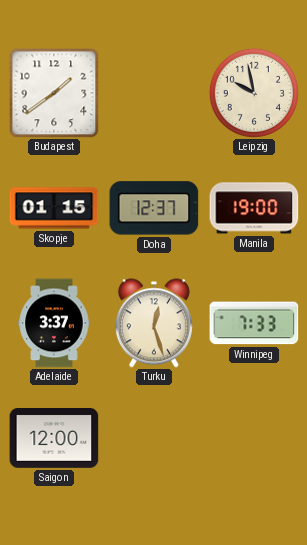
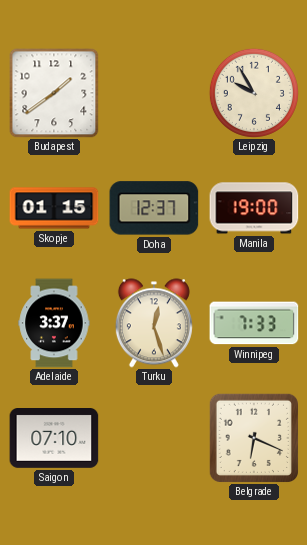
Leipzig: 9:58 -> 9:55
Saigon: 12:00 -> 07:10
Belgrade: none -> 6:19
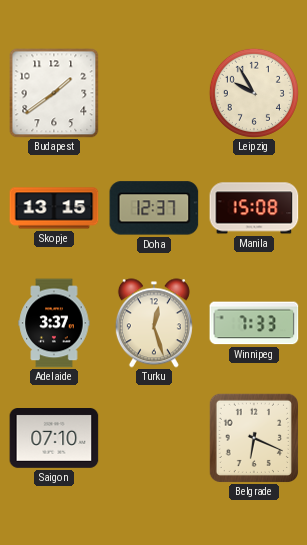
Skopje: 01:15 -> 13:15
Manila: 19:00 -> 15:08
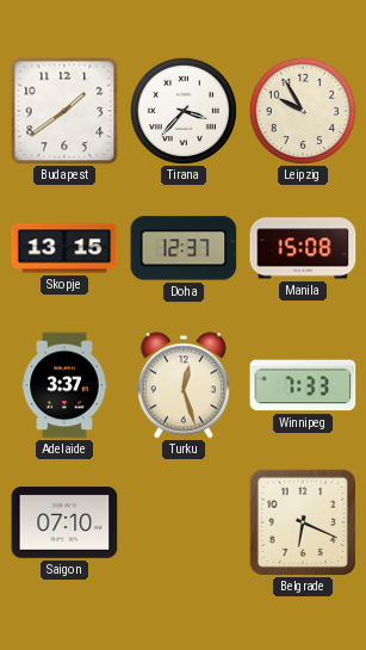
Tirana: none -> 3:37
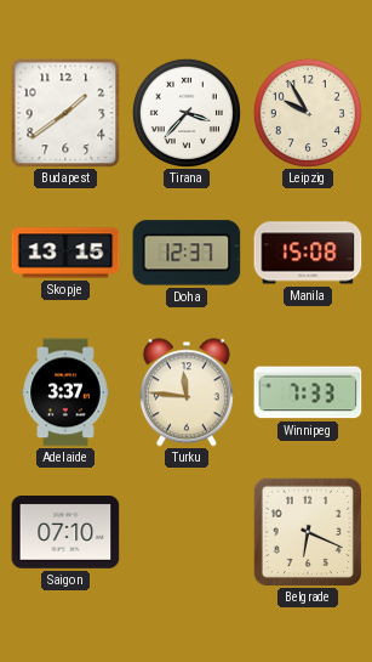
Turku: 12:27 -> 11:46
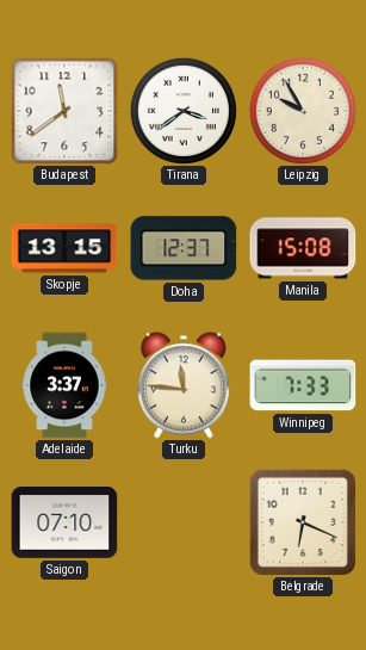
Budapest: 1:39 -> 11:39
Tirana: 3:37 -> 3:39
